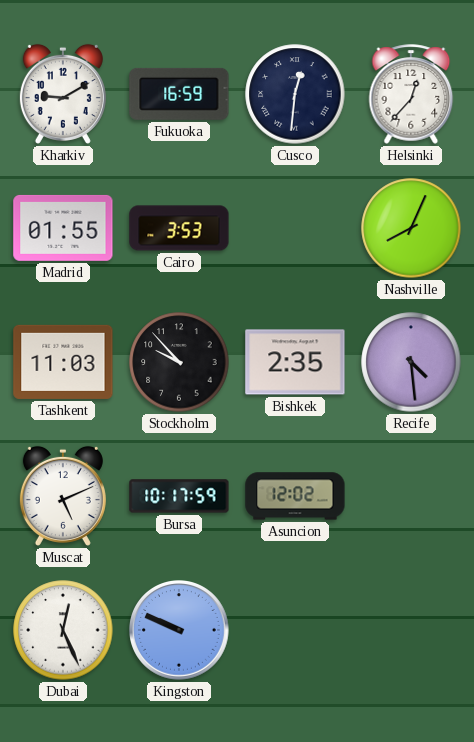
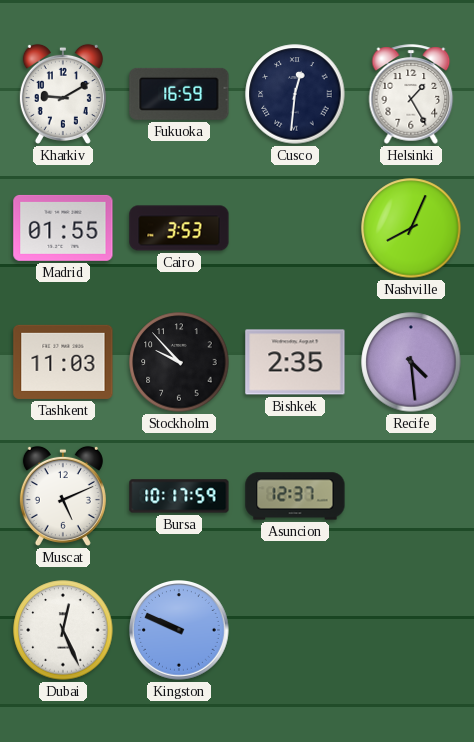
Helsinki: 12:37 -> 1:25
Asuncion: 12:02 -> 12:37
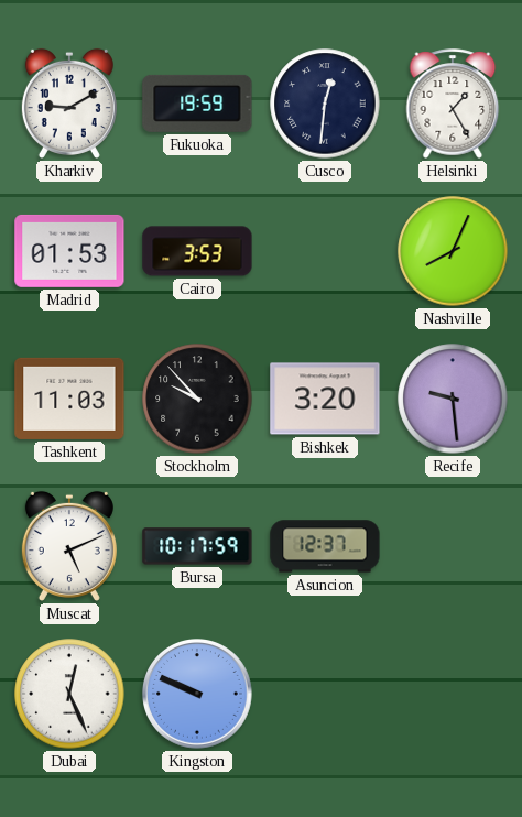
Fukuoka: 16:59 -> 19:59
Madrid: 01:55 -> 01:53
Bishkek: 2:35 -> 3:20
Recife: 4:29 -> 9:29
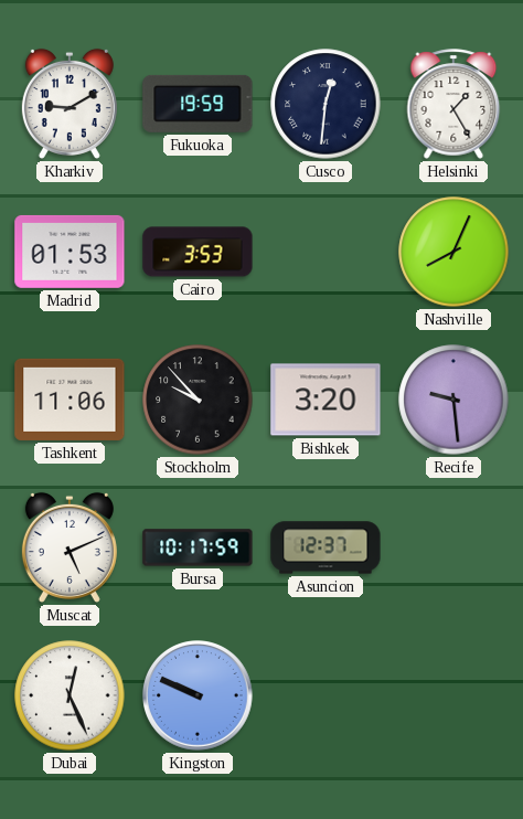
Tashkent: 11:03 -> 11:06
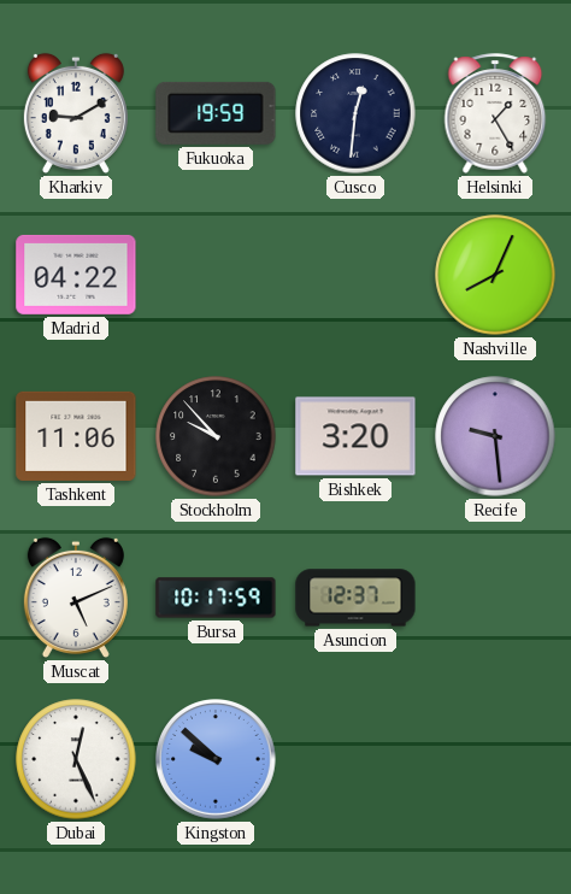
Madrid: 01:53 -> 04:22
Cairo: 3:53 -> none
Kingston: 9:49 -> 9:52
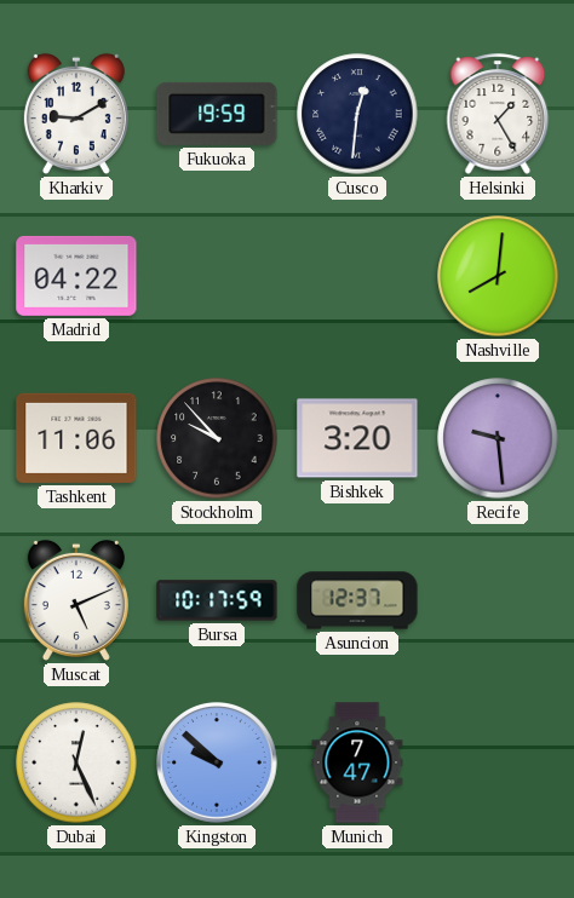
Nashville: 8:04 -> 8:01
Munich: none -> 7:47
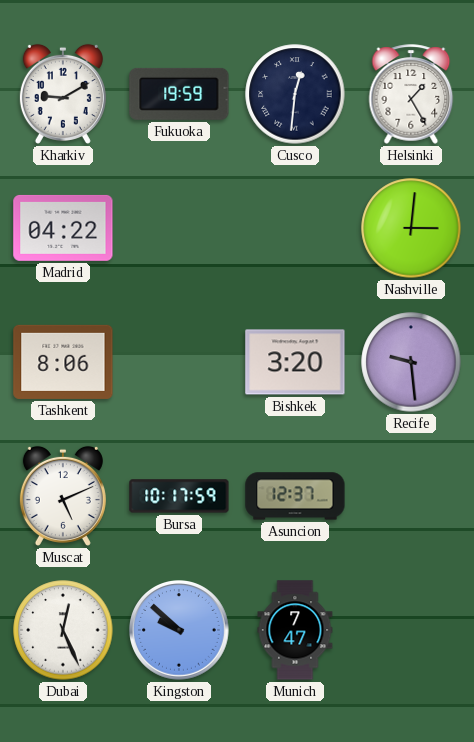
Nashville: 8:01 -> 3:01
Tashkent: 11:06 -> 8:06
Stockholm: 9:53 -> none
